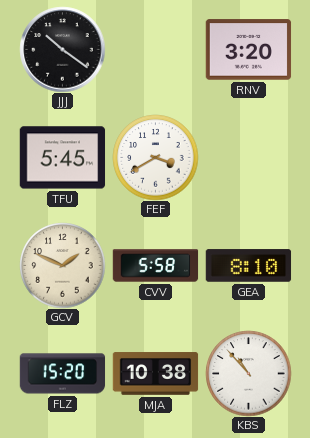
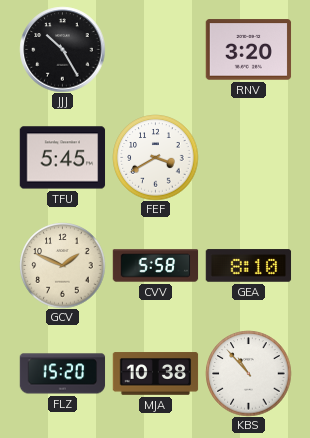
JJJ: 10:21 -> 10:25
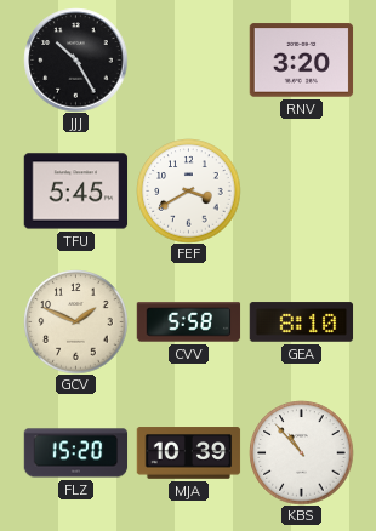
MJA: 10:38 -> 10:39
